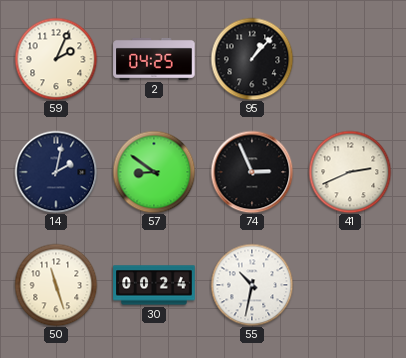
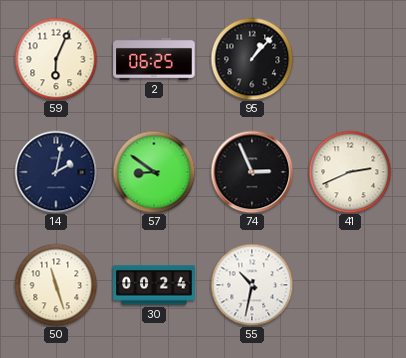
59: 2:04 -> 6:04
2: 04:25 -> 06:25
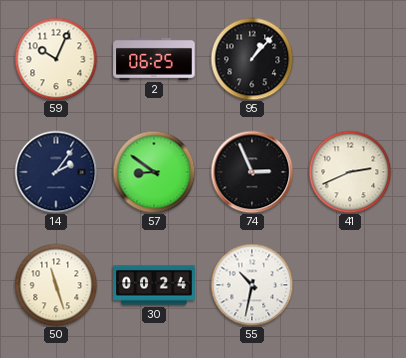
59: 6:04 -> 10:04
14: 2:02 -> 2:06
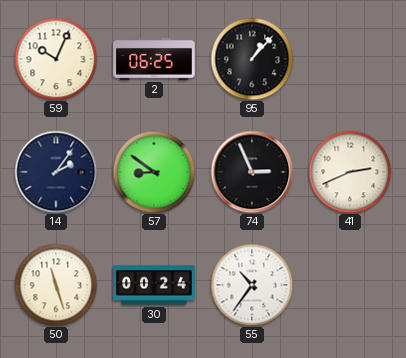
55: 10:32 -> 10:36
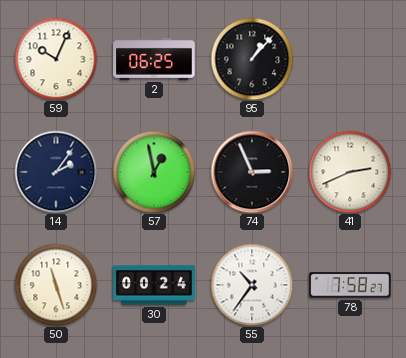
57: 8:51 -> 12:58
78: none -> 7:58
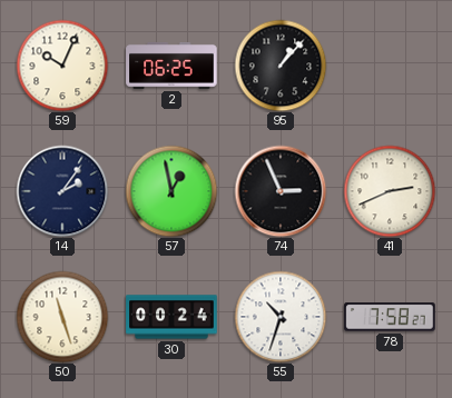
55: 10:36 -> 10:33
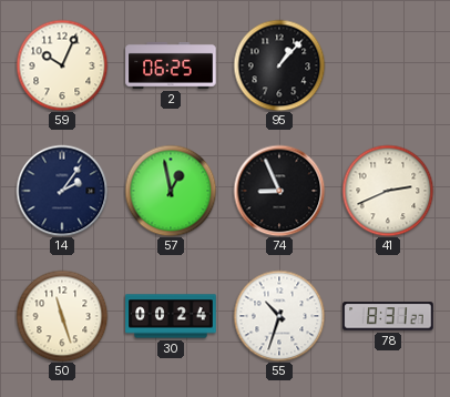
74: 2:56 -> 8:56
78: 7:58 -> 8:31
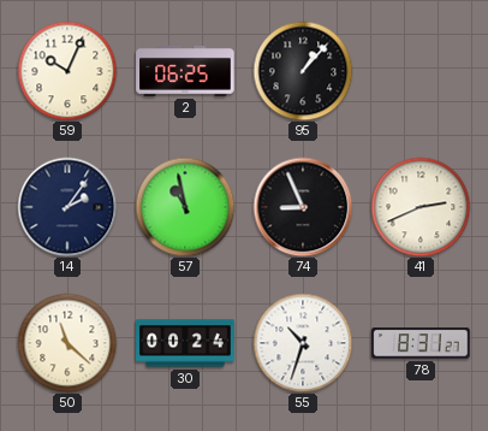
57: 12:58 -> 10:58
50: 11:27 -> 11:22
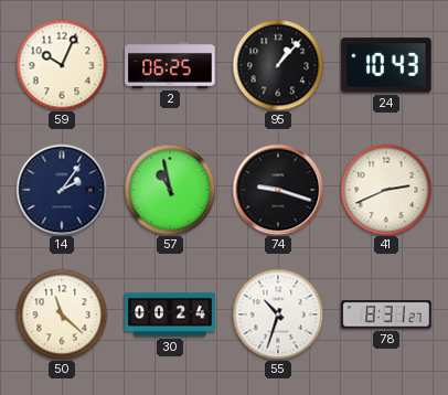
24: none -> 10:43
74: 8:56 -> 9:18
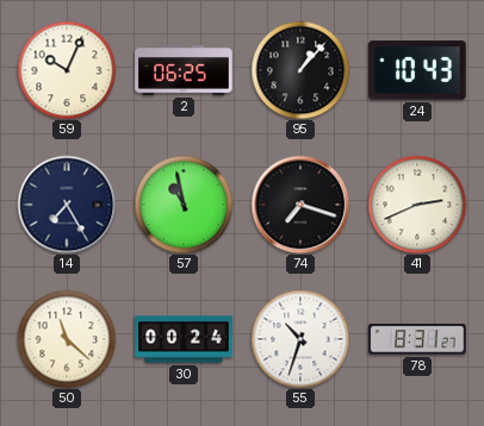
14: 2:06 -> 7:25
74: 9:18 -> 7:18
